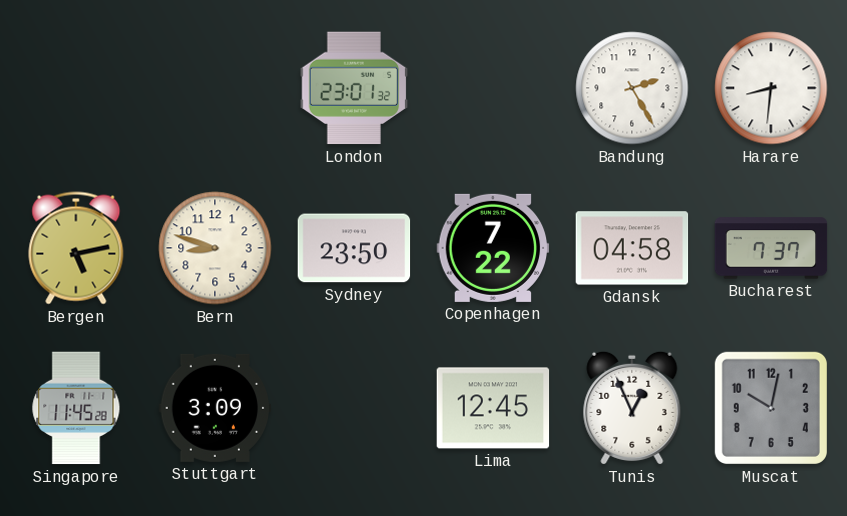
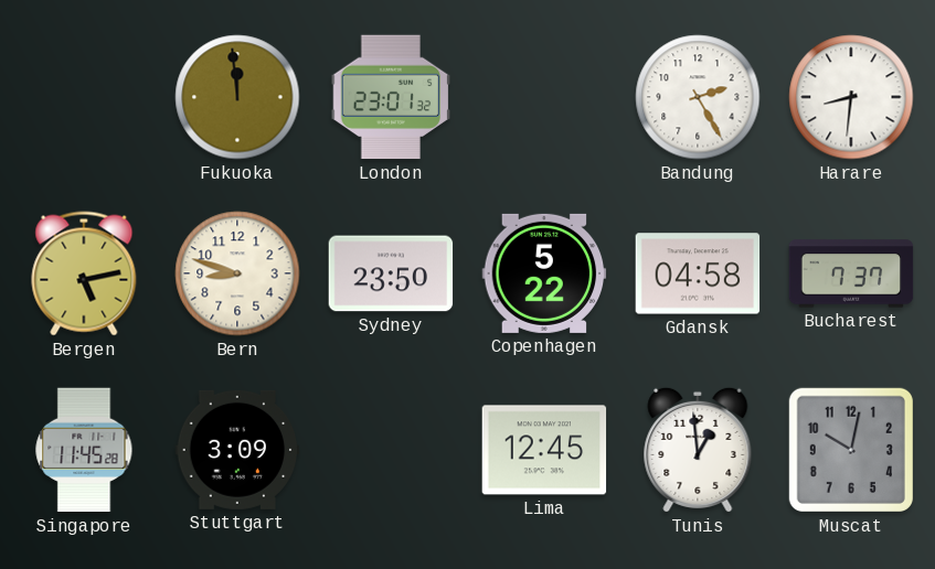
Fukuoka: none -> 11:59
Copenhagen: 7:22 -> 5:22
Tunis: 12:56 -> 12:59
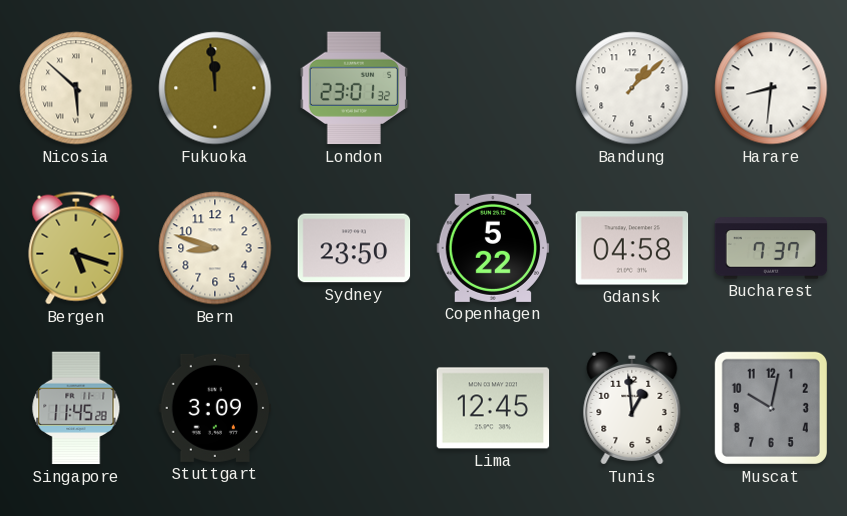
Nicosia: none -> 5:52
Bandung: 2:25 -> 1:08
Bergen: 5:13 -> 5:18
